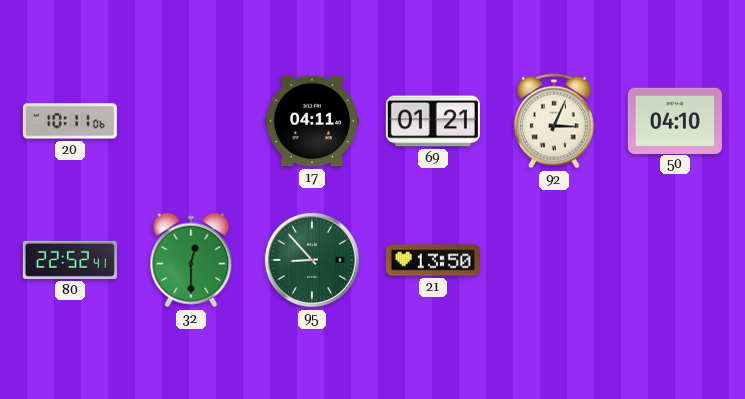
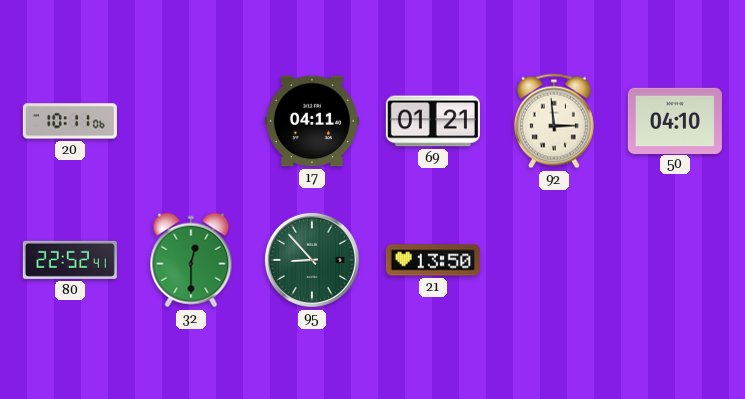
92: 3:04 -> 2:59
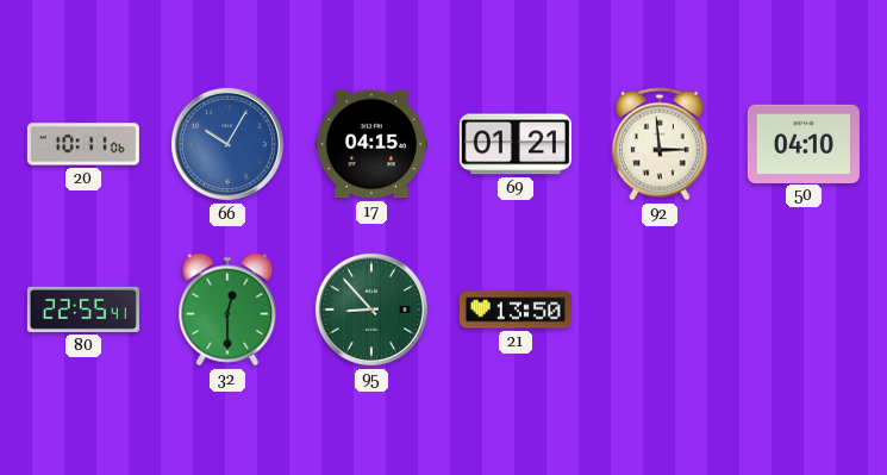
66: none -> 10:05
17: 04:11 -> 04:15
80: 22:52 -> 22:55
